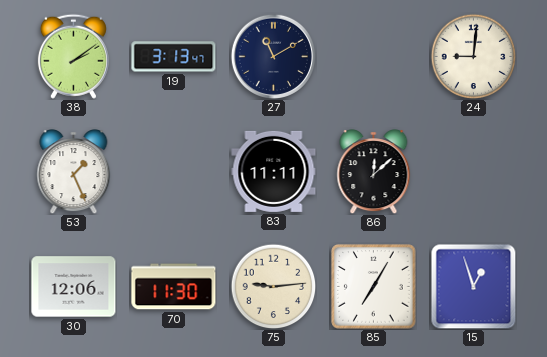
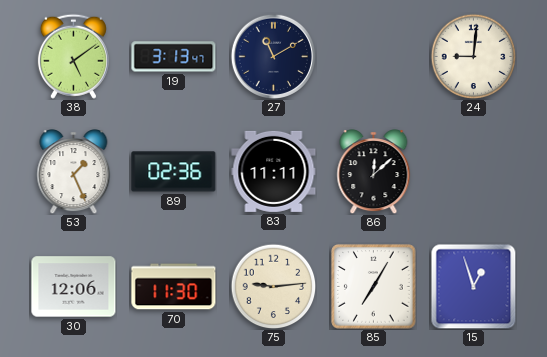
38: 2:09 -> 5:09
89: none -> 02:36
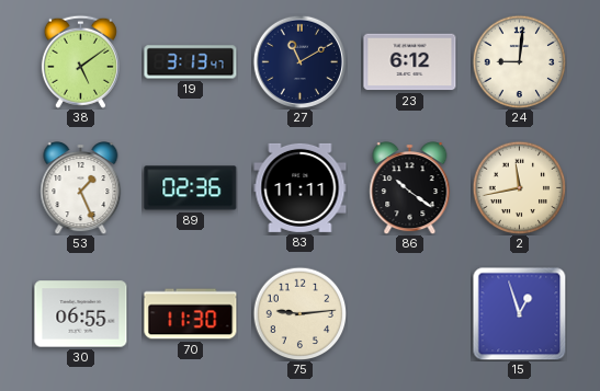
23: none -> 6:12
86: 12:08 -> 10:21
2: none -> 11:43
30: 12:06 -> 06:55
85: 7:05 -> none
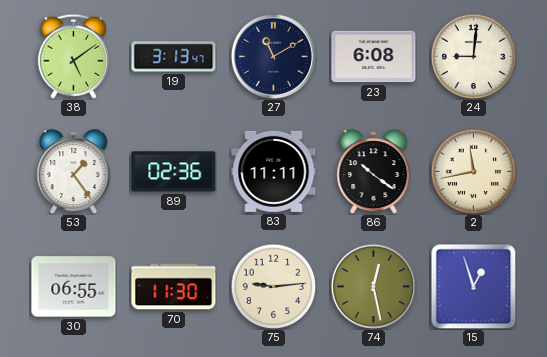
23: 6:12 -> 6:08
53: 1:26 -> 1:24
74: none -> 12:28
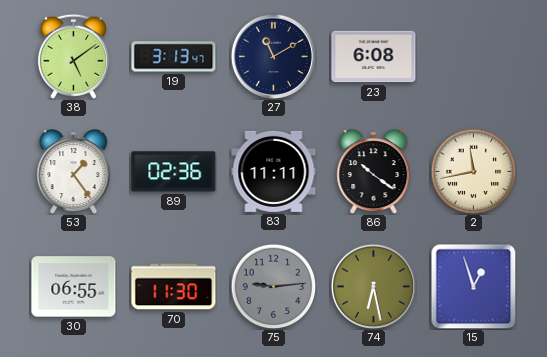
24: 9:01 -> none
75 dial: cream -> grey
74: 12:28 -> 6:28
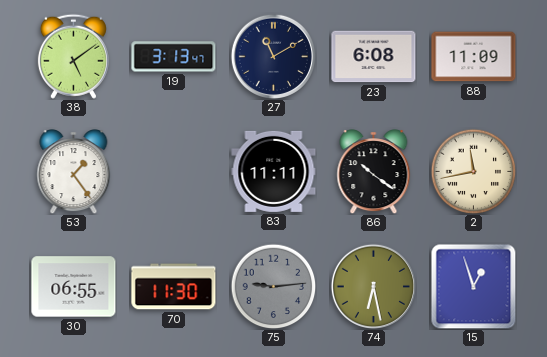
88: none -> 11:09
89: 02:36 -> none
